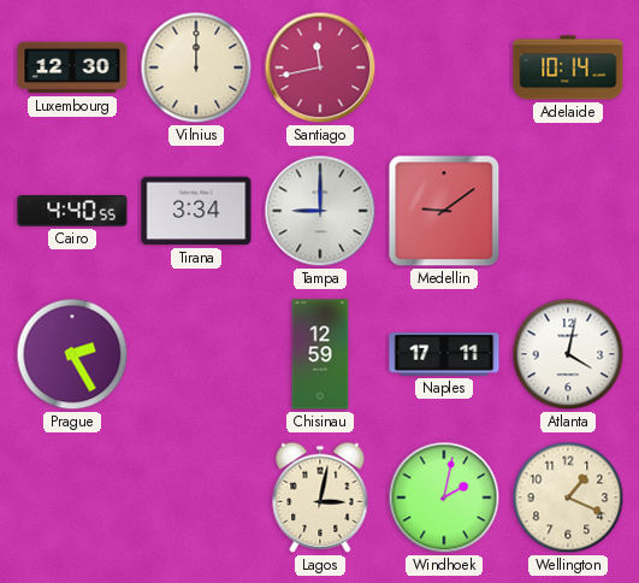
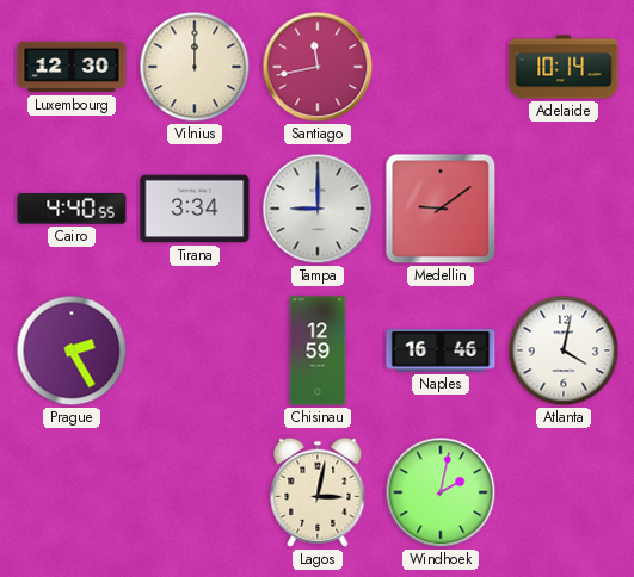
Naples: 17:11 -> 16:46
Wellington: 1:19 -> none
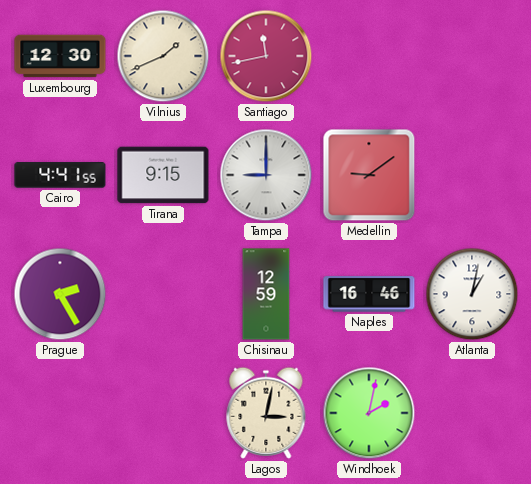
Vilnius: 12:00 -> 1:41
Adelaide: 10:14 -> none
Cairo: 4:40 -> 4:41
Tirana: 3:34 -> 9:15
Atlanta: 4:02 -> 1:02
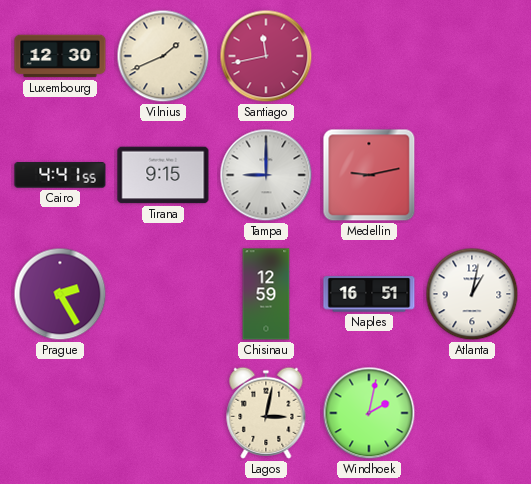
Medellin: 9:09 -> 9:13
Naples: 16:46 -> 16:51
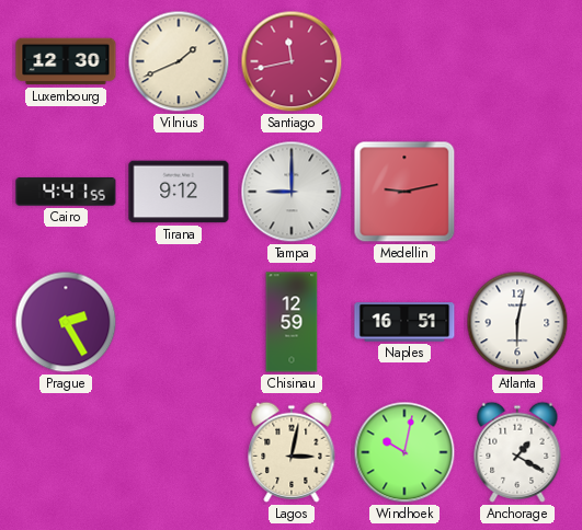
Tirana: 9:15 -> 9:12
Atlanta: 1:02 -> 6:02
Windhoek: 2:02 -> 10:02
Anchorage: none -> 1:20
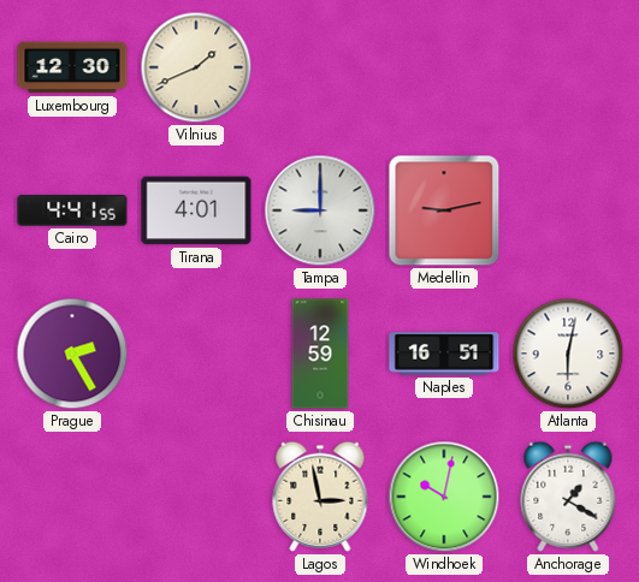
Santiago: 11:43 -> none
Tirana: 9:12 -> 4:01
Lagos: 3:02 -> 2:58
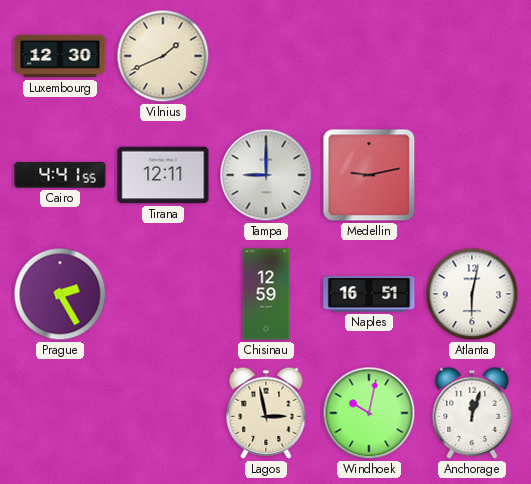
Tirana: 4:01 -> 12:11
Anchorage: 1:20 -> 12:03
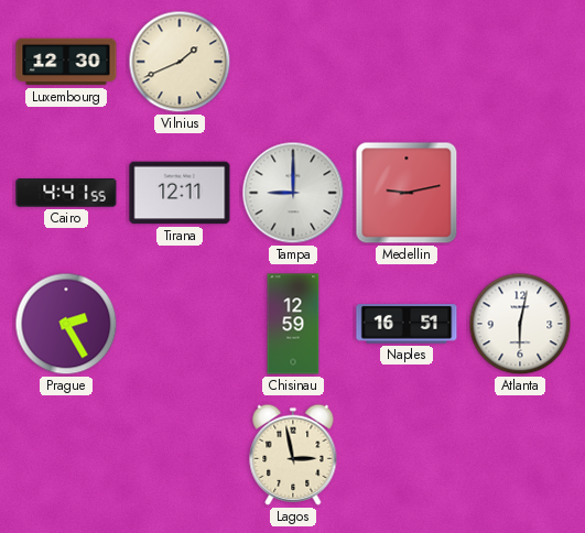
Windhoek: 10:02 -> none
Anchorage: 12:03 -> none
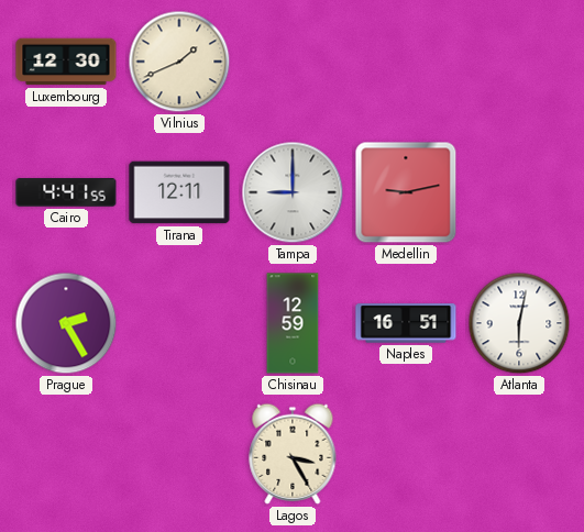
Lagos: 2:58 -> 3:25
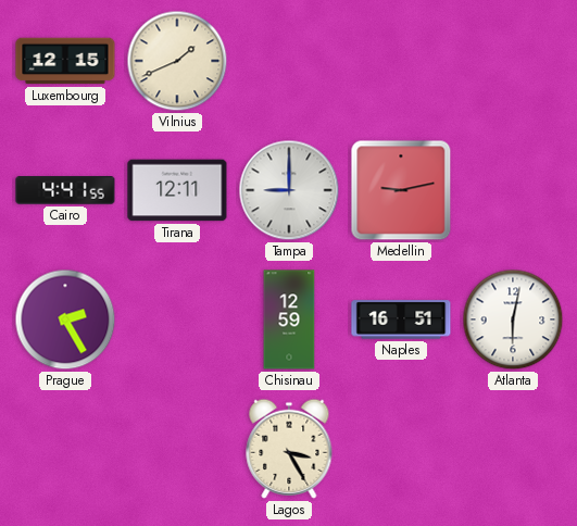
Luxembourg: 12:30 -> 12:15
